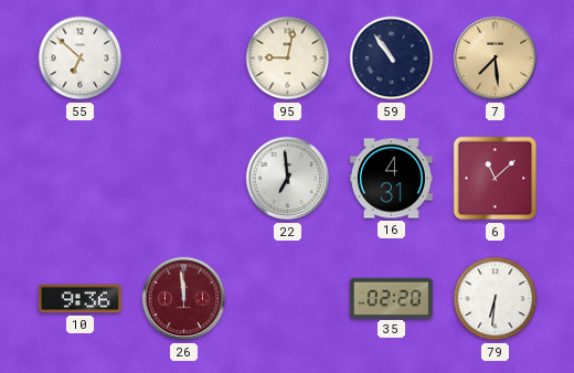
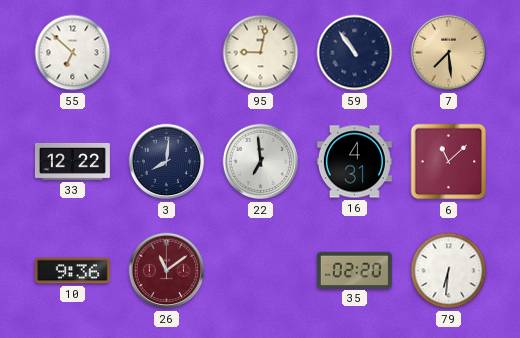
33: none -> 12:22
3: none -> 8:01
26: 11:59 -> 11:09
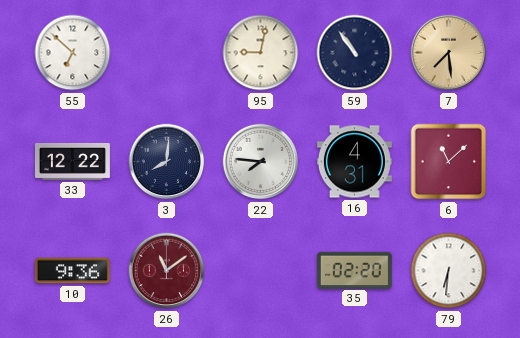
22: 6:59 -> 7:46
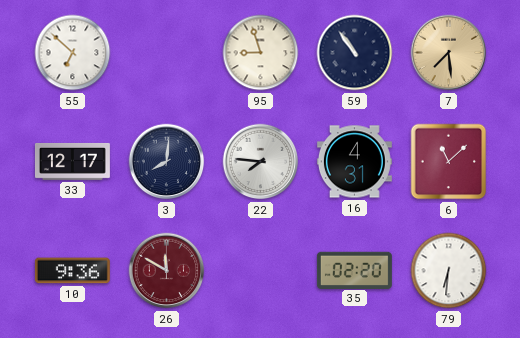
95: 9:02 -> 8:57
33: 12:22 -> 12:17
26: 11:09 -> 11:50
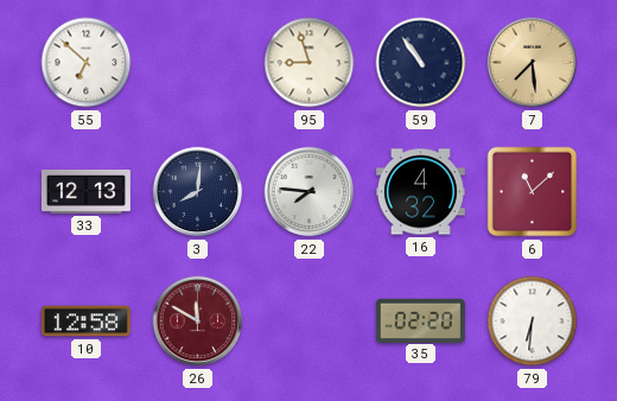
33: 12:17 -> 12:13
16: 4:31 -> 4:32
10: 9:36 -> 12:58
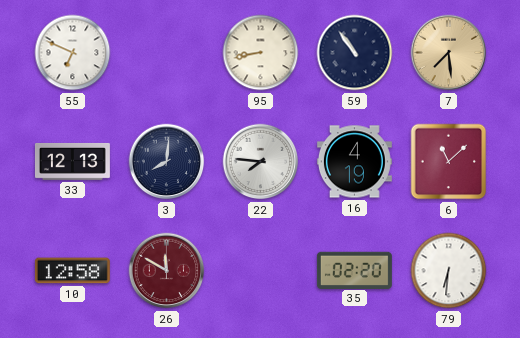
55: 6:52 -> 6:49
95: 8:57 -> 8:43
16: 4:32 -> 4:19
